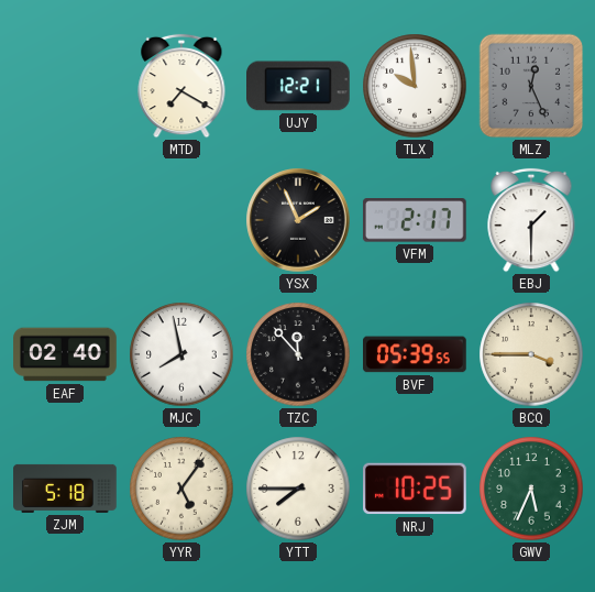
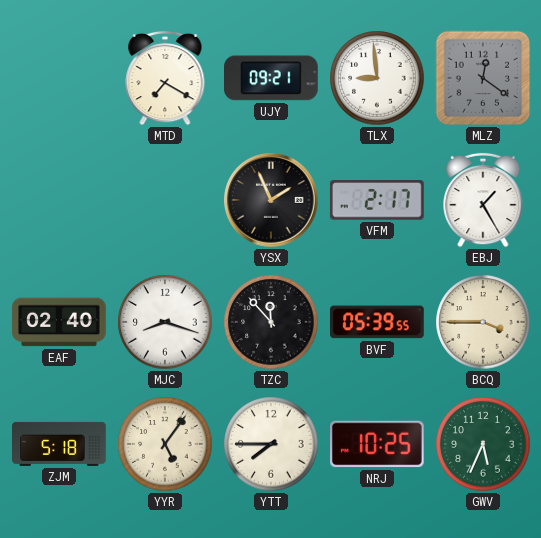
UJY: 12:21 -> 09:21
TLX: 9:59 -> 8:59
MLZ: 12:26 -> 12:21
EBJ: 1:30 -> 1:25
MJC: 7:58 -> 8:18
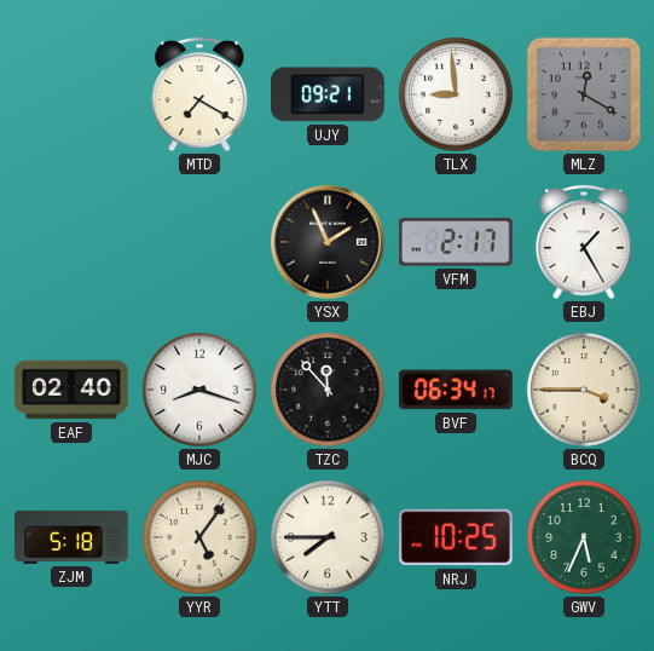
MLZ: 12:21 -> 12:20
BVF: 05:39 -> 06:34
